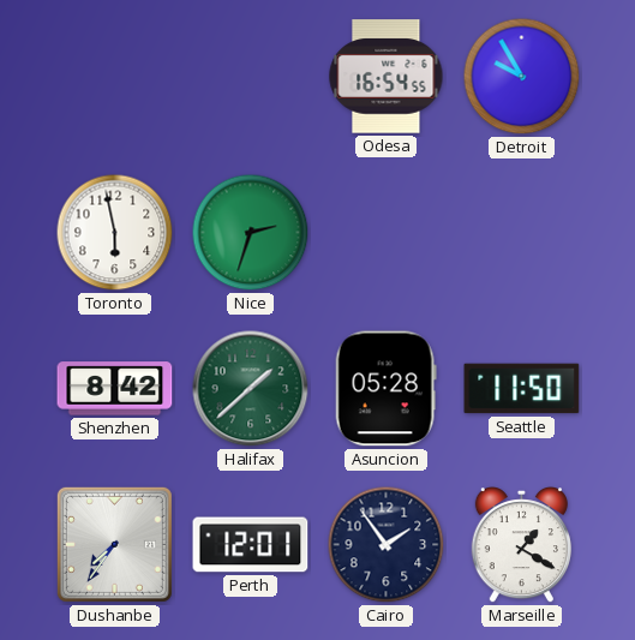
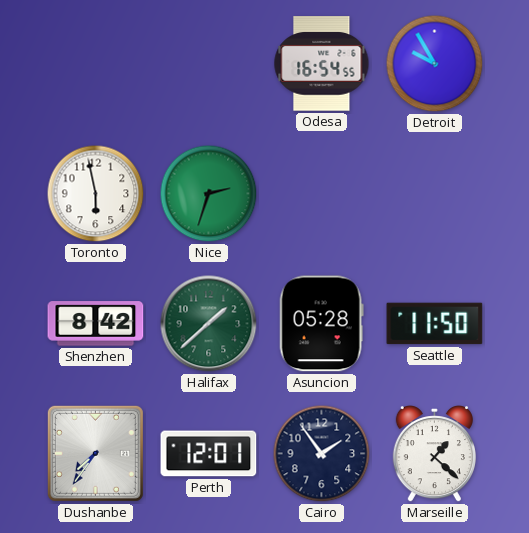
Marseille: 1:20 -> 1:22
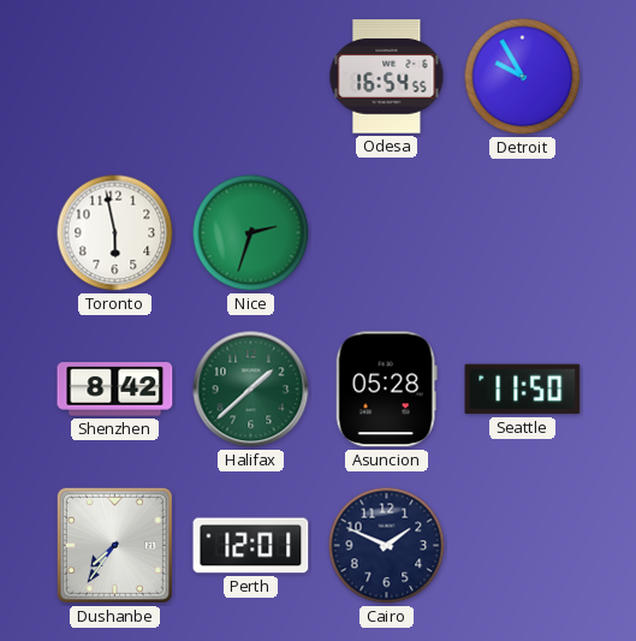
Cairo: 1:54 -> 1:49
Marseille: 1:22 -> none
